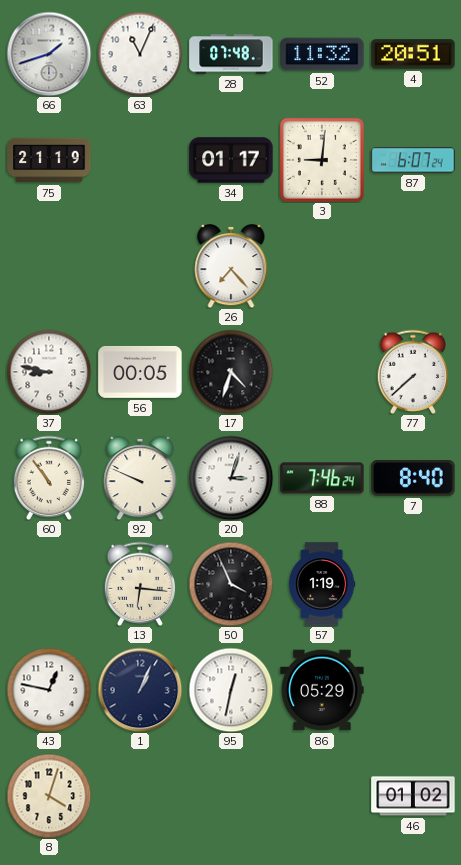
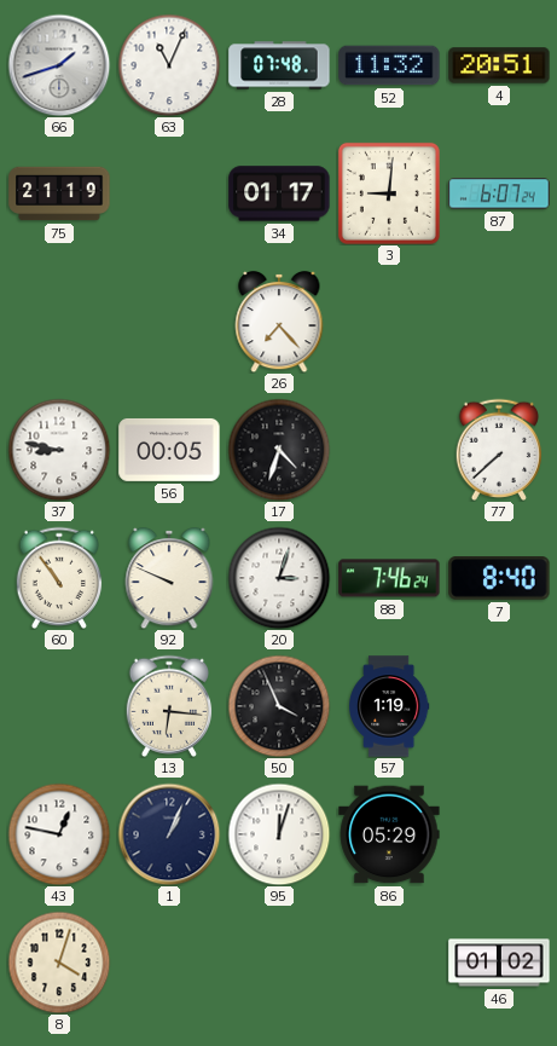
95: 12:32 -> 12:03
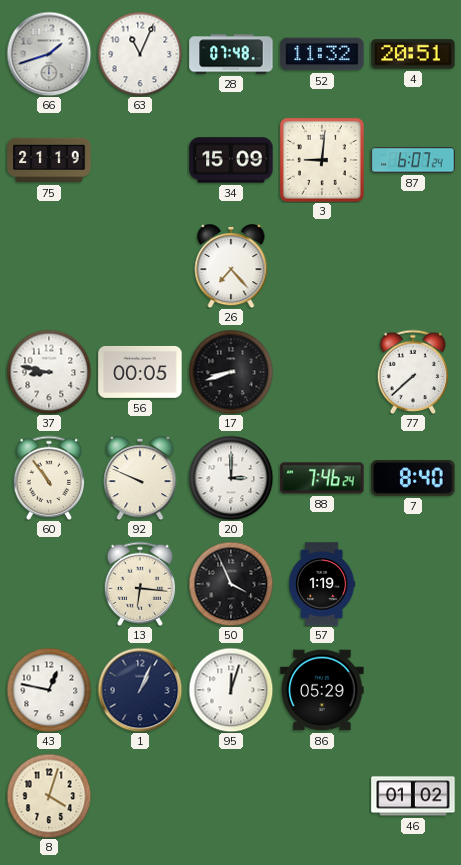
34: 01:17 -> 15:09
17: 4:33 -> 8:42
20: 3:03 -> 3:00
